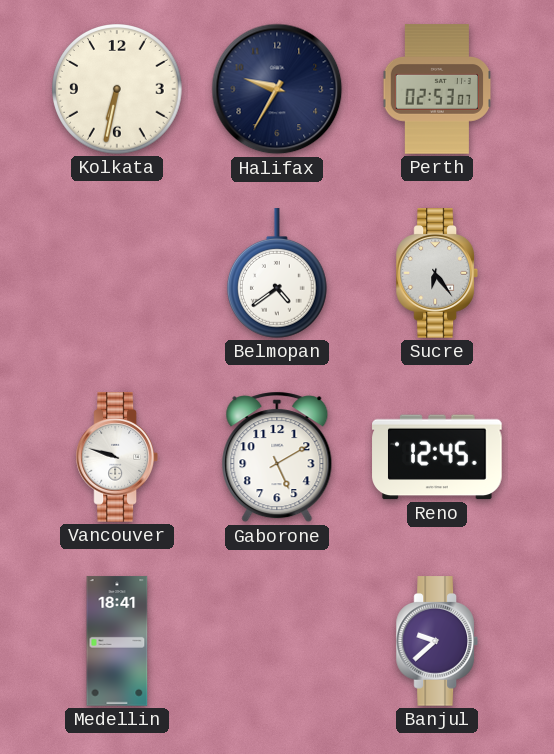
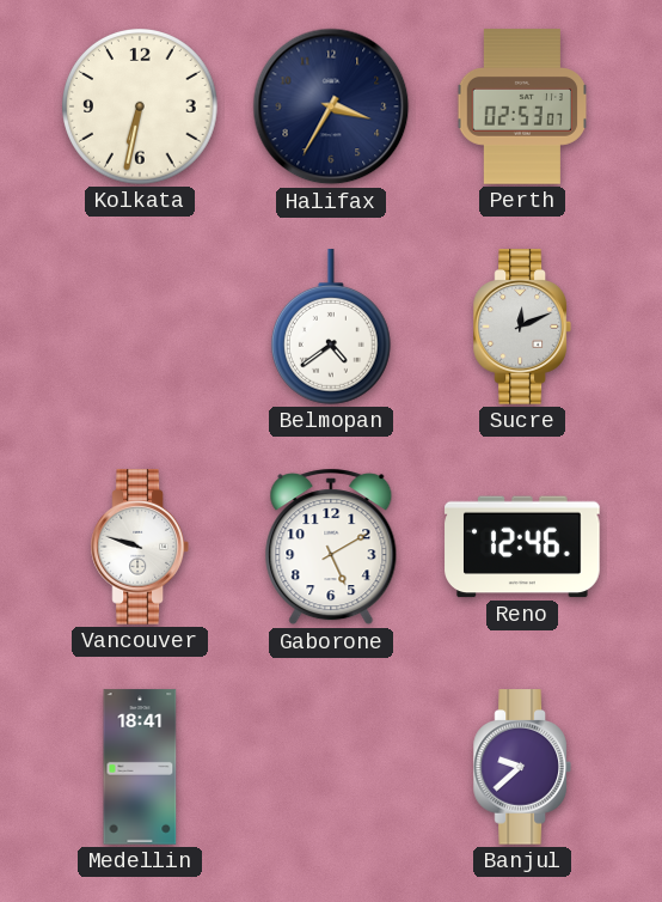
Halifax: 9:35 -> 3:35
Sucre: 6:24 -> 12:11
Reno: 12:45 -> 12:46
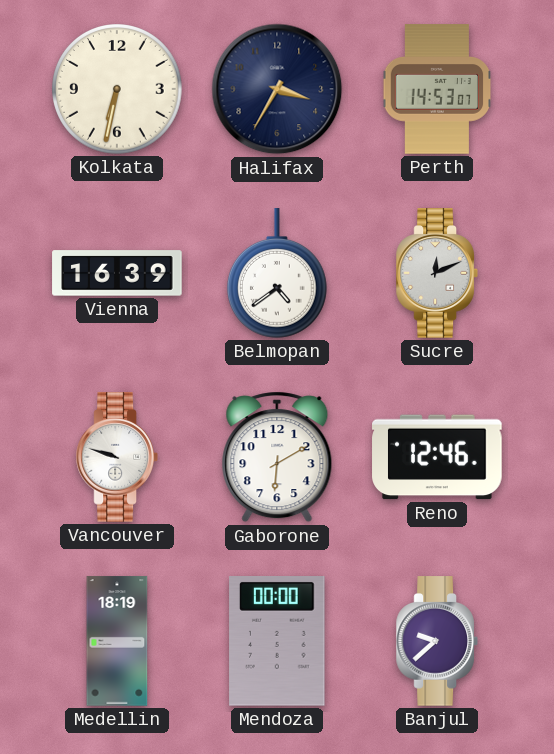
Perth: 02:53 -> 14:53
Vienna: none -> 16:39
Gaborone: 5:10 -> 6:10
Medellin: 18:41 -> 18:19
Mendoza: none -> 00:00
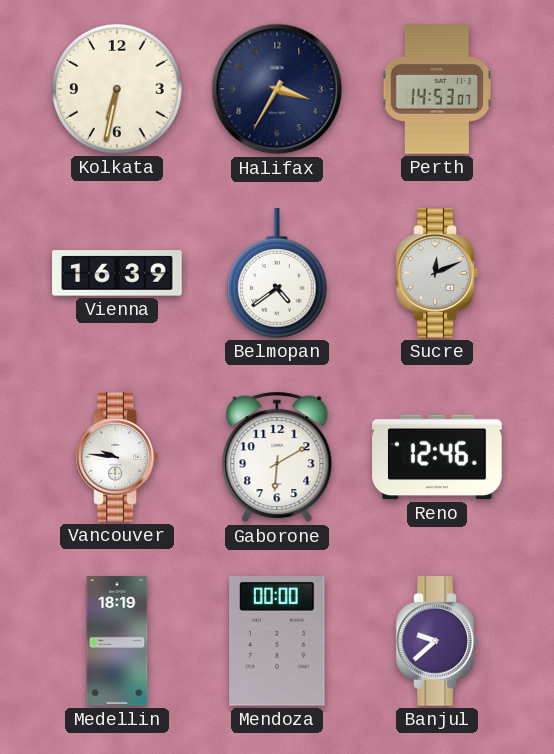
Vancouver: 9:48 -> 9:46
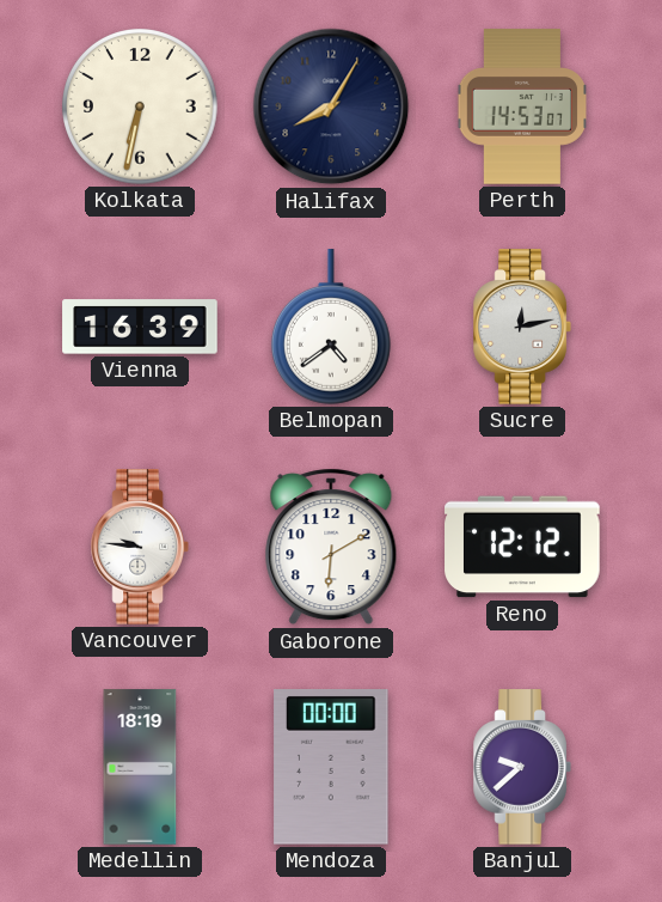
Halifax: 3:35 -> 8:05
Sucre: 12:11 -> 12:13
Reno: 12:46 -> 12:12
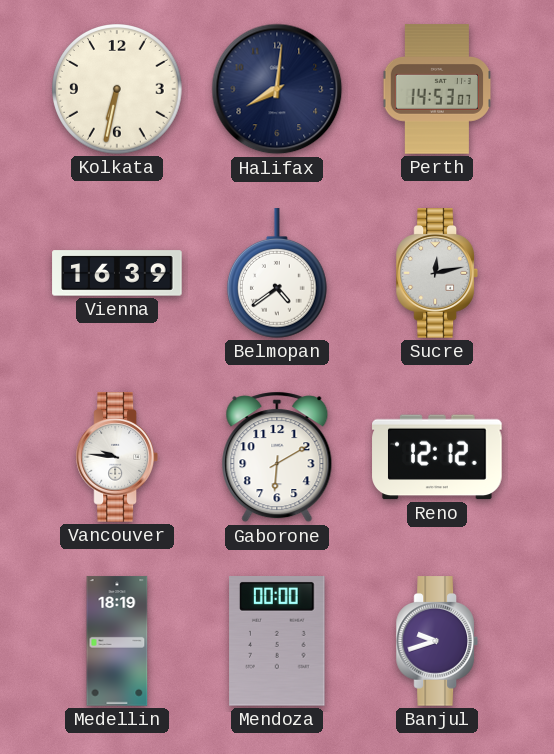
Halifax: 8:05 -> 8:01
Banjul: 9:38 -> 9:42
